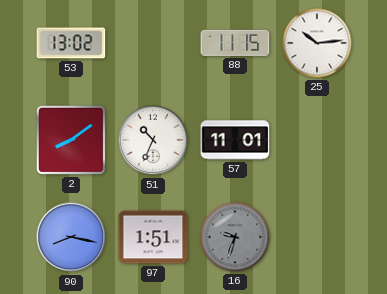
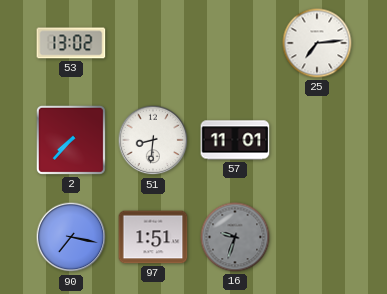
88: 11:15 -> none
25: 10:14 -> 7:14
2: 8:09 -> 7:37
51: 10:34 -> 8:31
90: 8:17 -> 7:17
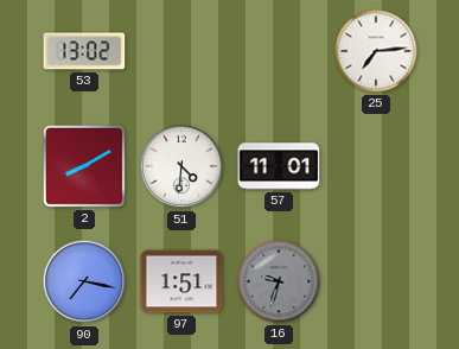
2: 7:37 -> 8:10
51: 8:31 -> 4:31
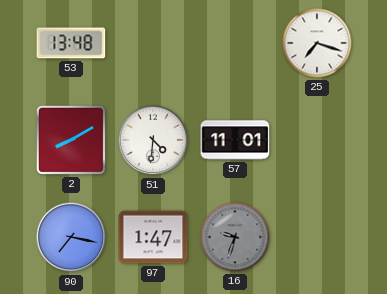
53: 13:02 -> 13:48
25: 7:14 -> 7:18
97: 1:51 -> 1:47
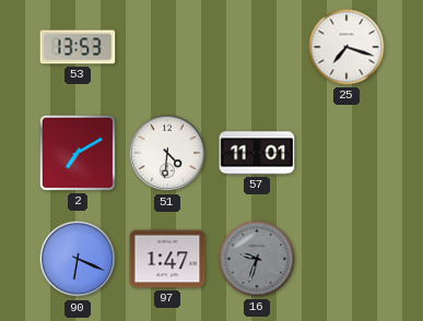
53: 13:48 -> 13:53
2: 8:10 -> 7:10
90: 7:17 -> 6:19
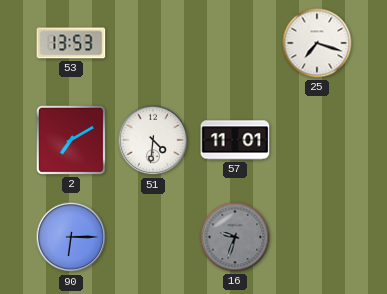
90: 6:19 -> 6:15
97: 1:47 -> none
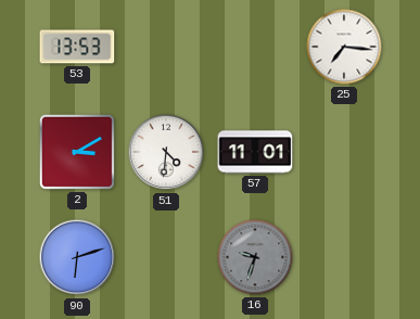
25: 7:18 -> 7:16
2: 7:10 -> 3:10
90: 6:15 -> 6:12
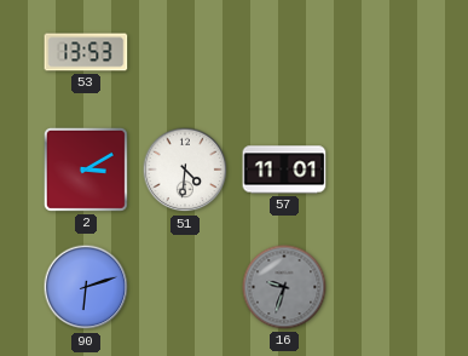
25: 7:16 -> none
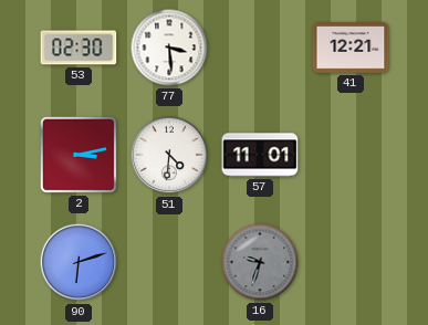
53: 13:53 -> 02:30
77: none -> 3:29
41: none -> 12:21
2: 3:10 -> 3:13
